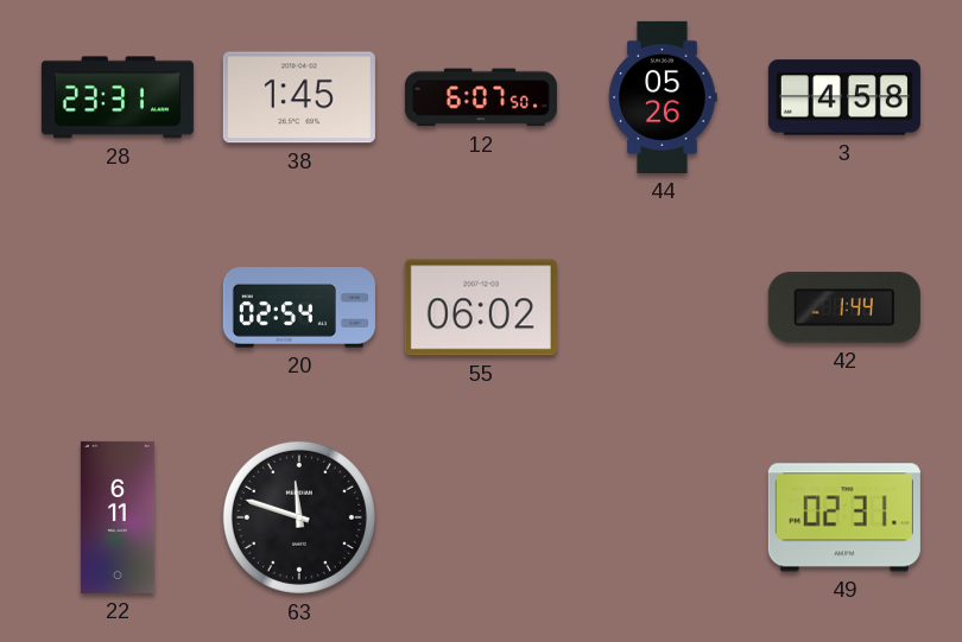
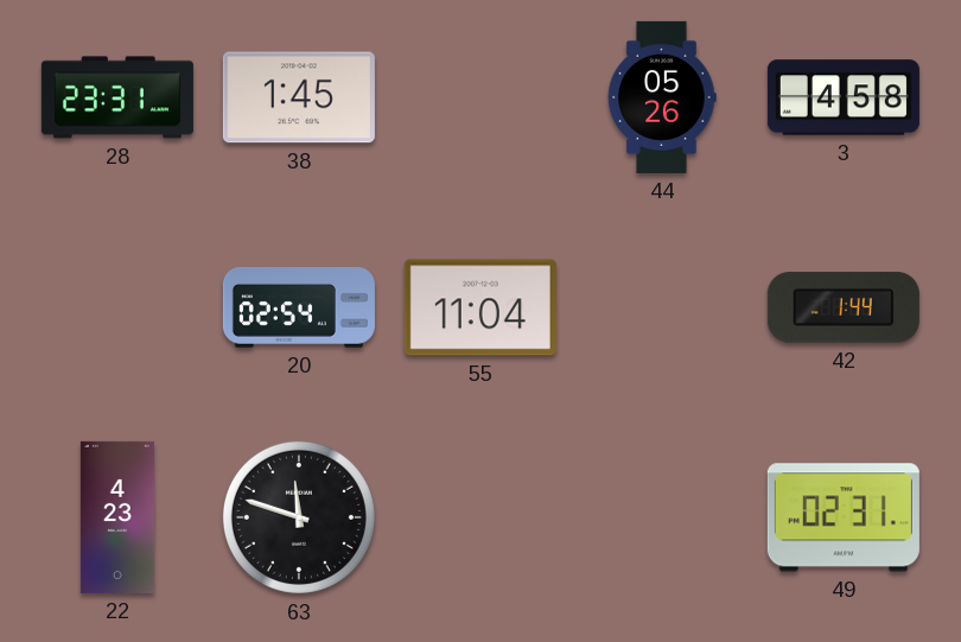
12: 6:07 -> none
55: 06:02 -> 11:04
22: 6:11 -> 4:23
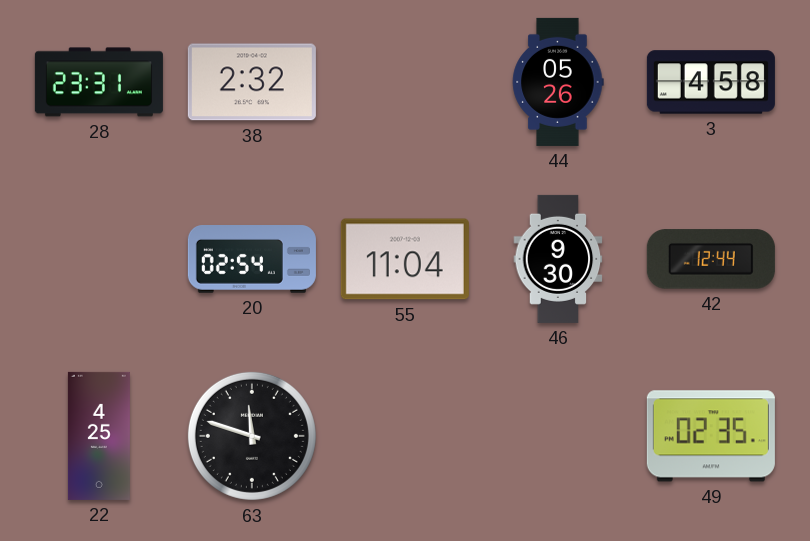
38: 1:45 -> 2:32
46: none -> 9:30
42: 1:44 -> 12:44
22: 4:23 -> 4:25
49: 02:31 -> 02:35
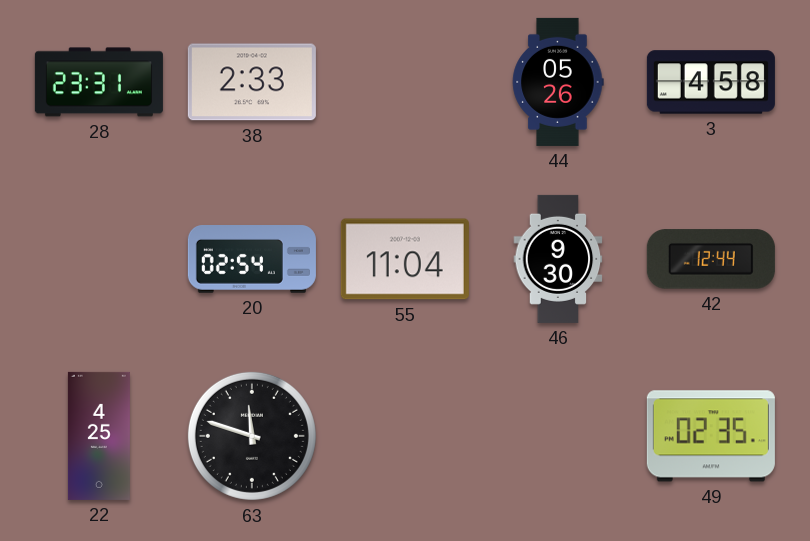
38: 2:32 -> 2:33
